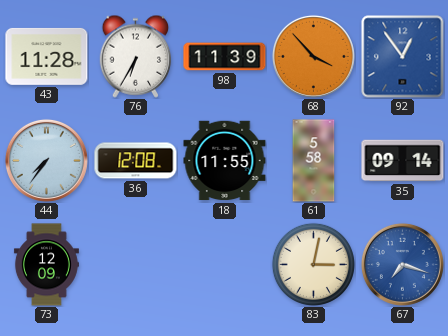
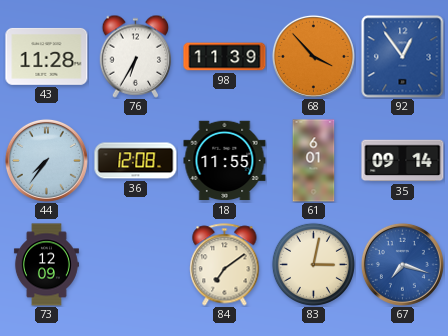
61: 5:58 -> 6:01
84: none -> 7:09
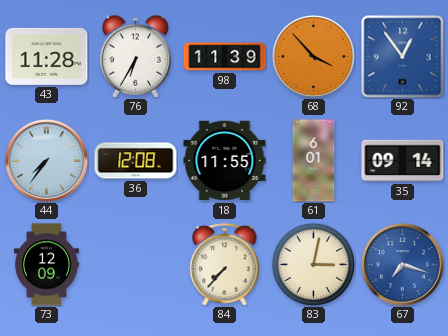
84: 7:09 -> 7:37
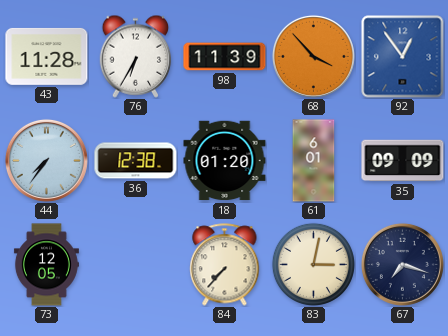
36: 12:08 -> 12:38
18: 11:55 -> 01:20
35: 09:14 -> 09:09
73: 12:09 -> 12:05
67 dial: blue -> navy
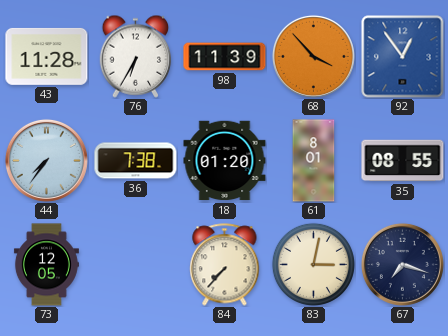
36: 12:38 -> 7:38
61: 6:01 -> 8:01
35: 09:09 -> 08:55
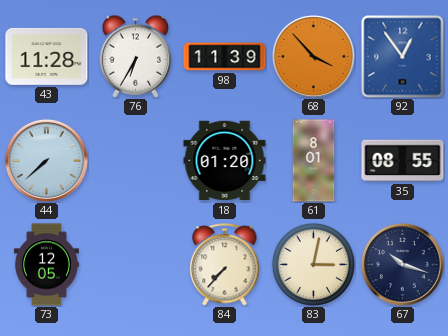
44: 7:36 -> 7:38
36: 7:38 -> none
67: 7:18 -> 10:18
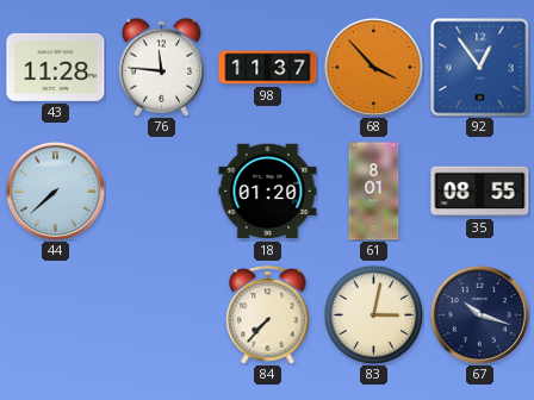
76: 6:35 -> 11:46
98: 11:39 -> 11:37
73: 12:05 -> none
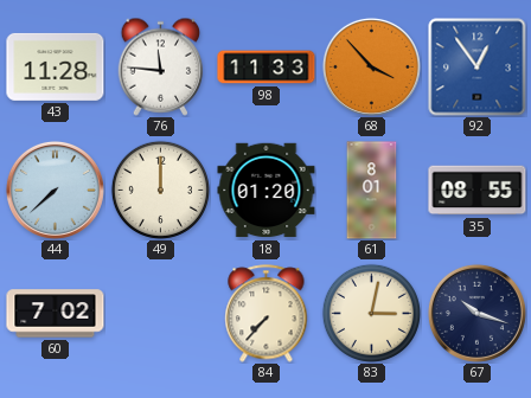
98: 11:37 -> 11:33
49: none -> 12:00
60: none -> 7:02
